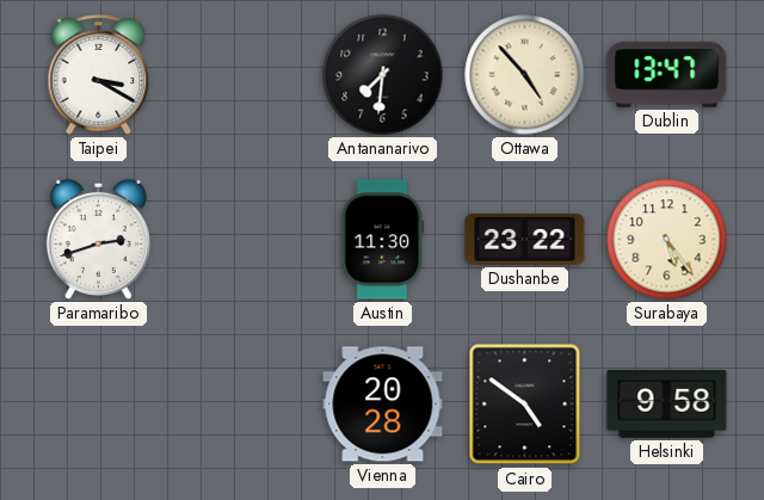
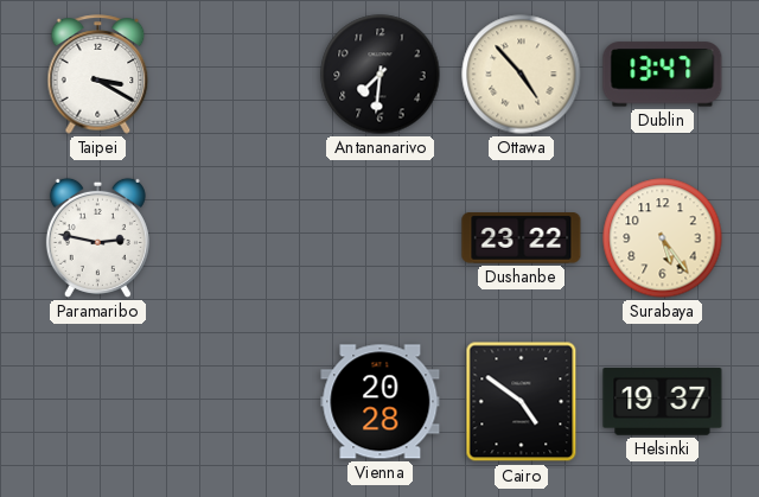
Paramaribo: 2:42 -> 2:47
Austin: 11:30 -> none
Helsinki: 9:58 -> 19:37
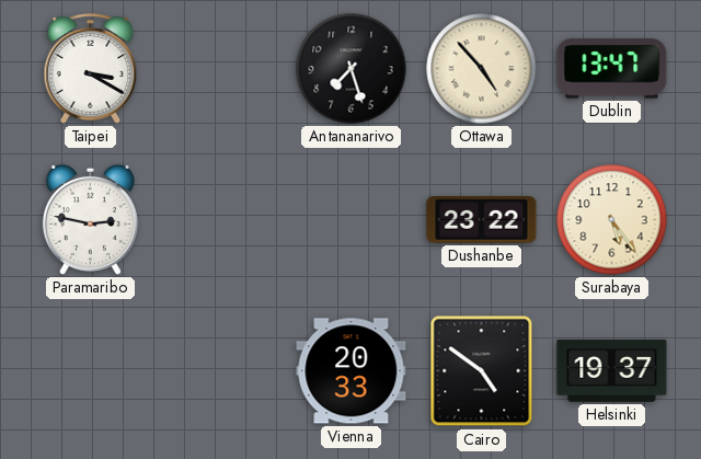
Antananarivo: 7:31 -> 7:27
Vienna: 20:28 -> 20:33
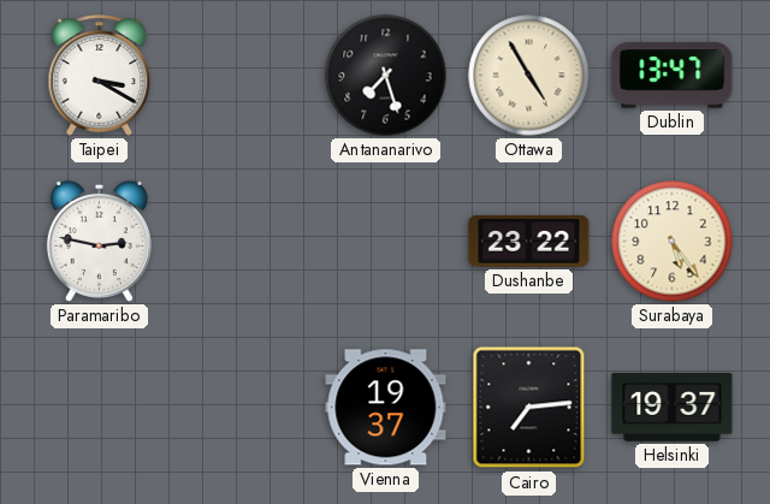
Ottawa: 4:53 -> 4:55
Vienna: 20:33 -> 19:37
Cairo: 4:51 -> 7:14
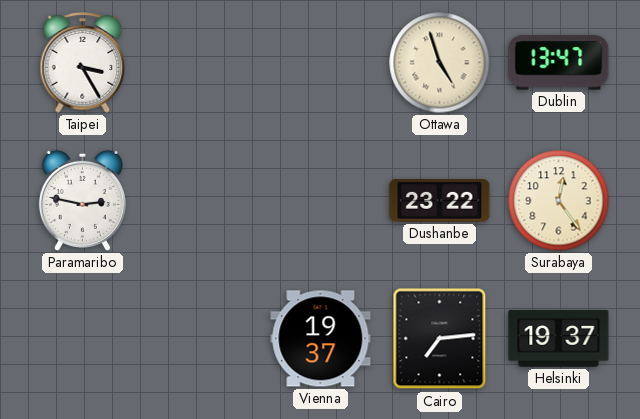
Taipei: 3:20 -> 3:25
Antananarivo: 7:27 -> none
Ottawa: 4:55 -> 4:57
Surabaya: 5:24 -> 12:24
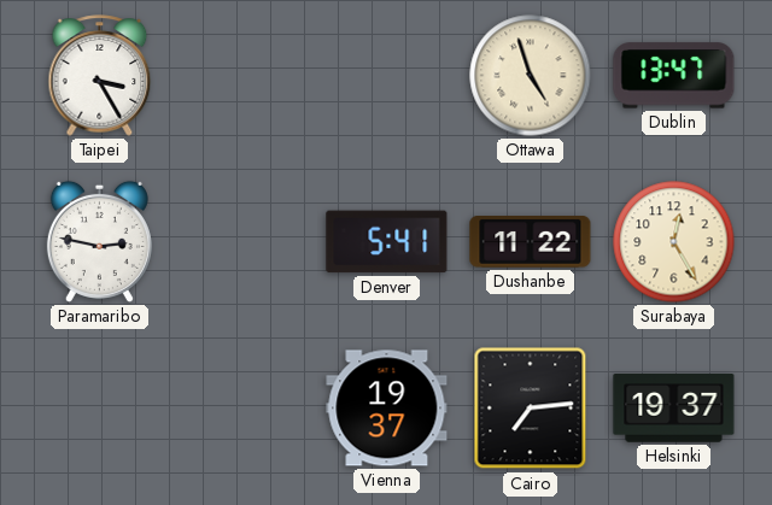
Denver: none -> 5:41
Dushanbe: 23:22 -> 11:22
Surabaya: 12:24 -> 12:25
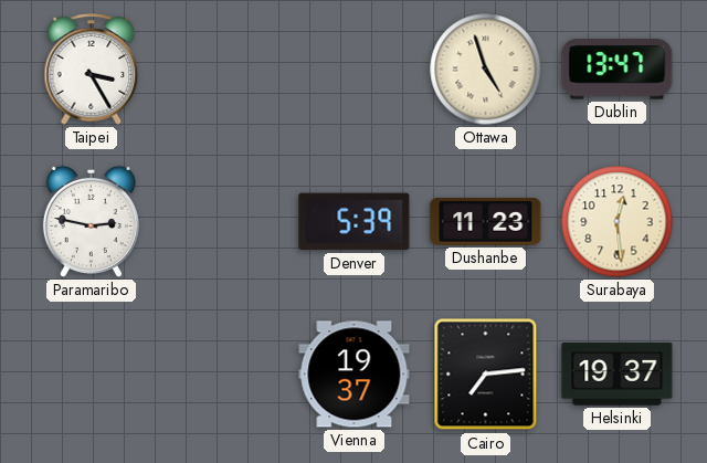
Denver: 5:41 -> 5:39
Dushanbe: 11:22 -> 11:23
Surabaya: 12:25 -> 12:29
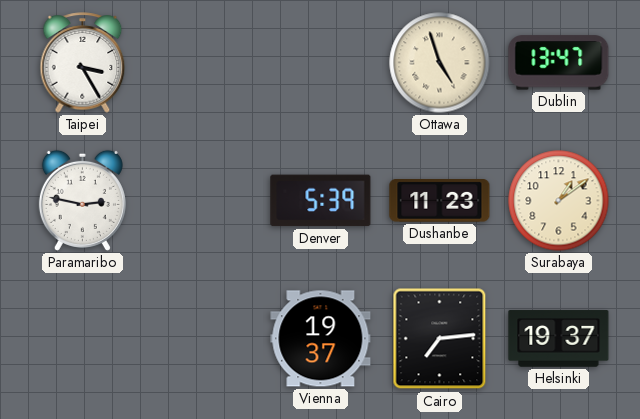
Surabaya: 12:29 -> 1:09
